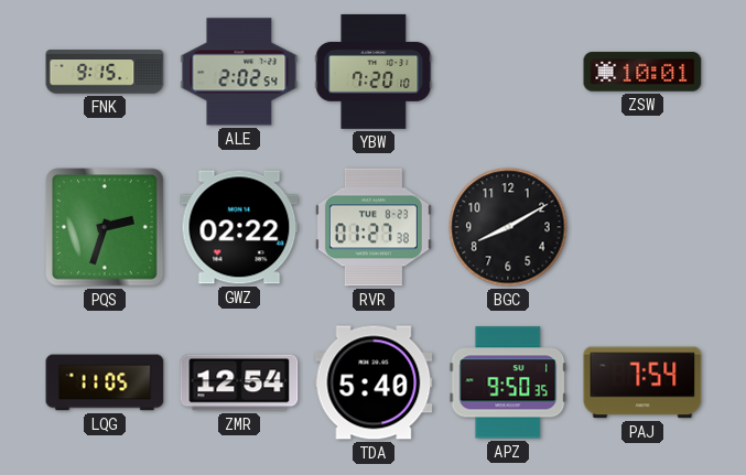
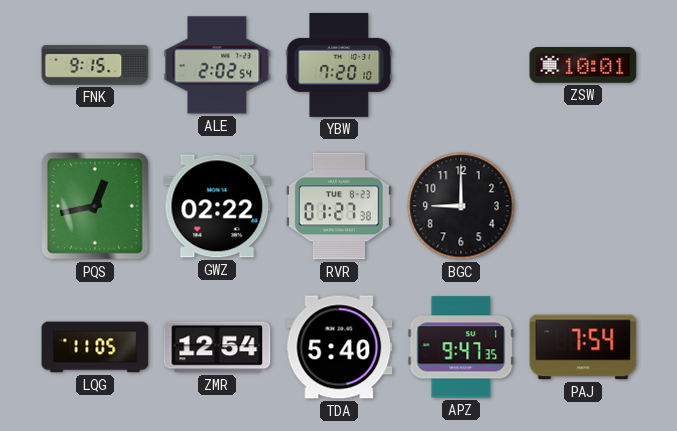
PQS: 2:33 -> 12:43
BGC: 8:10 -> 9:00
APZ: 9:50 -> 9:47
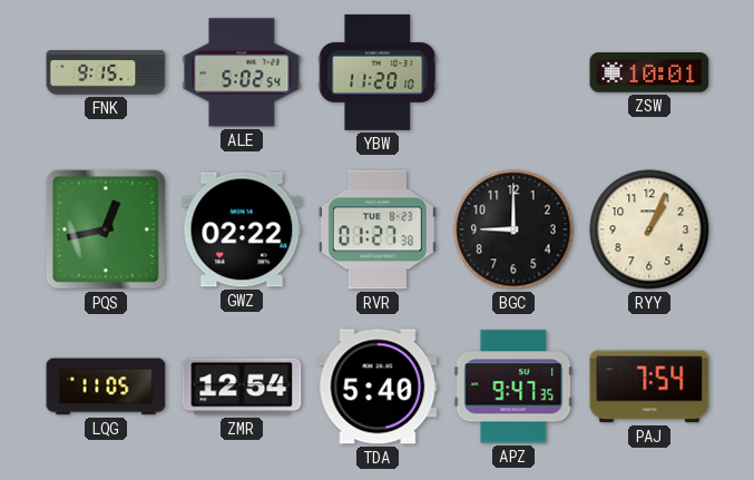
ALE: 2:02 -> 5:02
YBW: 7:20 -> 11:20
RYY: none -> 1:04
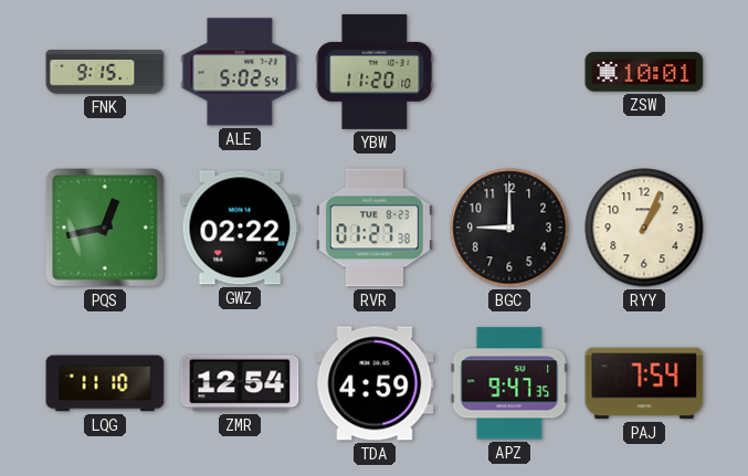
LQG: 11:05 -> 11:10
TDA: 5:40 -> 4:59
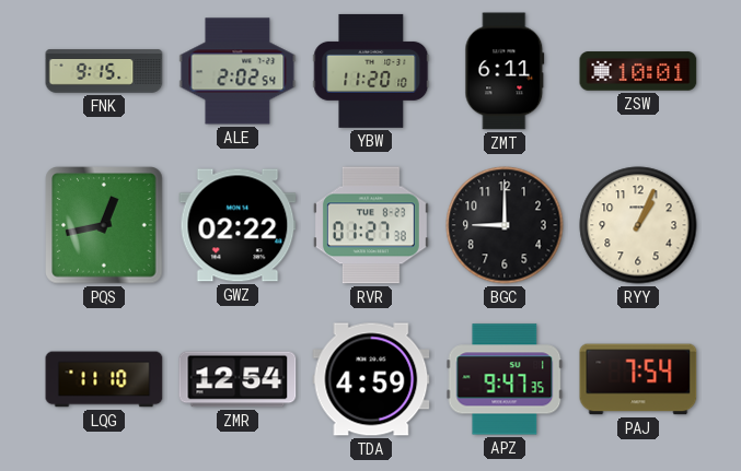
ALE: 5:02 -> 2:02
ZMT: none -> 6:11
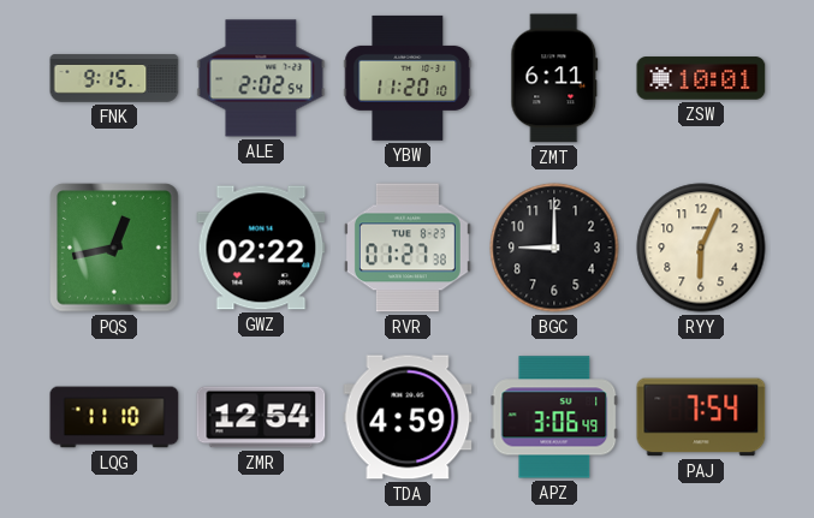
RYY: 1:04 -> 6:04
APZ: 9:47 -> 3:06
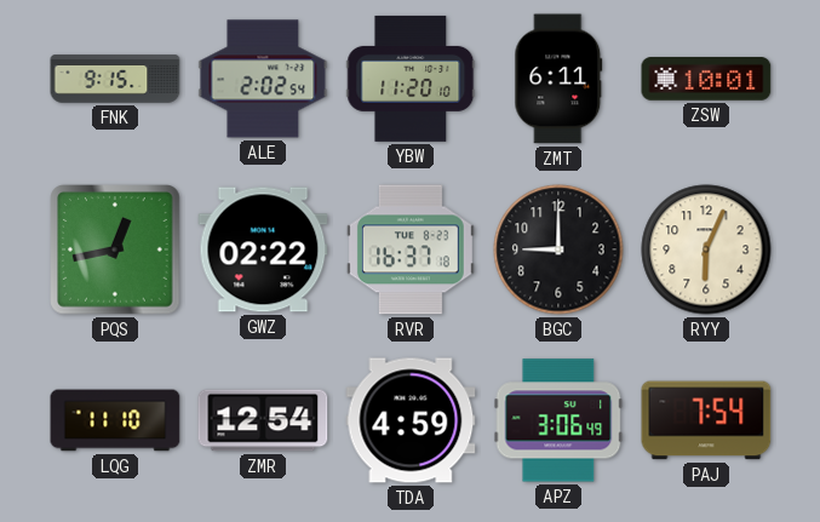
RVR: 01:27 -> 16:37
